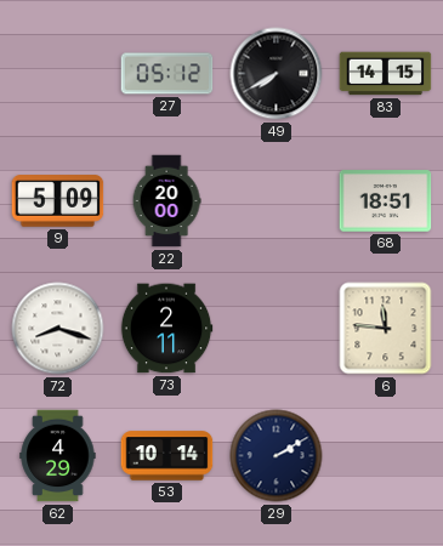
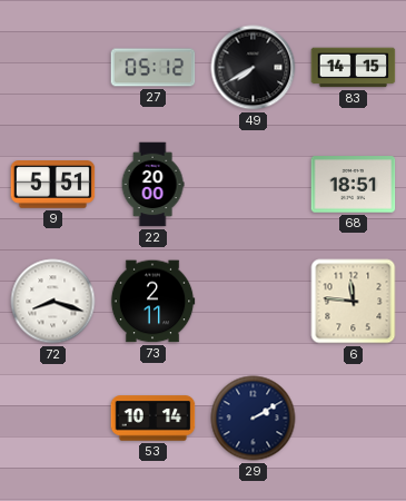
9: 5:09 -> 5:51
62: 4:29 -> none
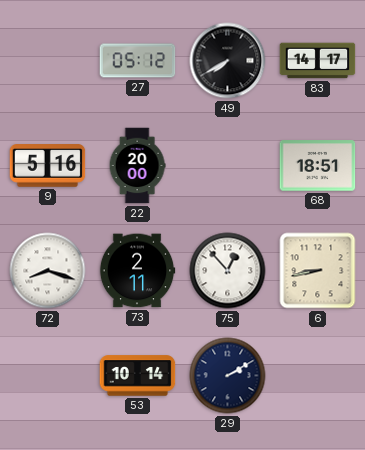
83: 14:15 -> 14:17
9: 5:51 -> 5:16
75: none -> 12:53
6: 11:46 -> 8:43
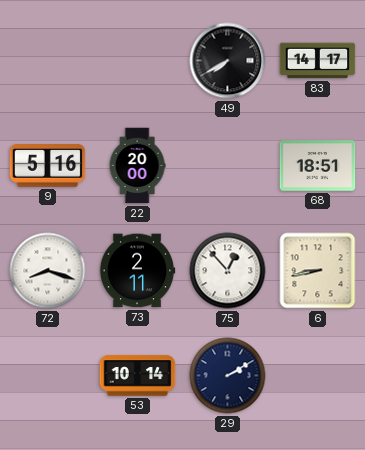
27: 05:12 -> none
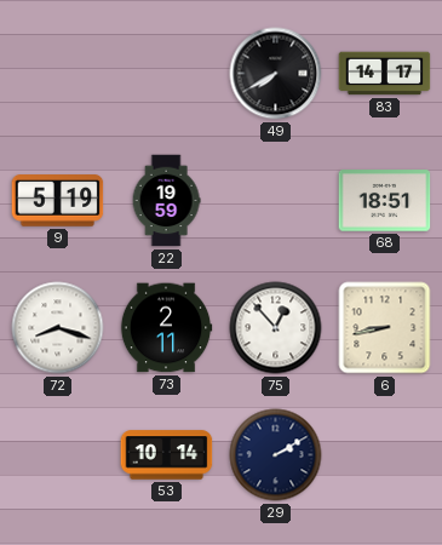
9: 5:16 -> 5:19
22: 20:00 -> 19:59
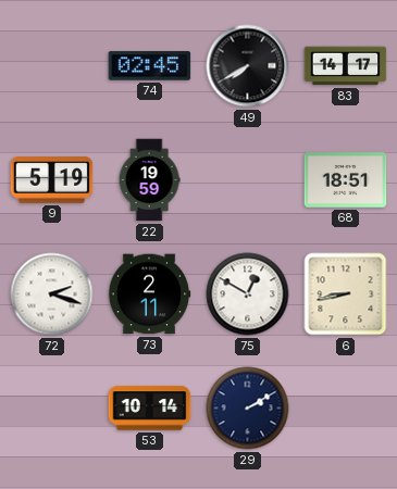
74: none -> 02:45
72: 8:18 -> 2:18
75: 12:53 -> 12:50
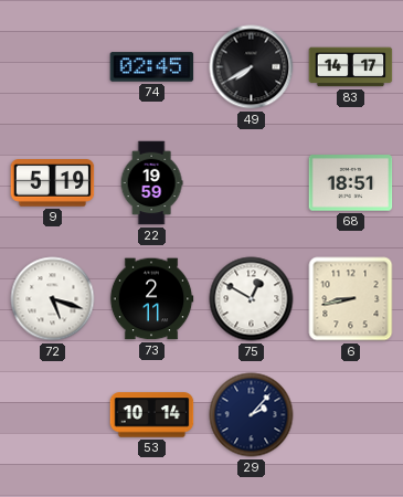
72: 2:18 -> 5:18
29: 2:10 -> 2:07
